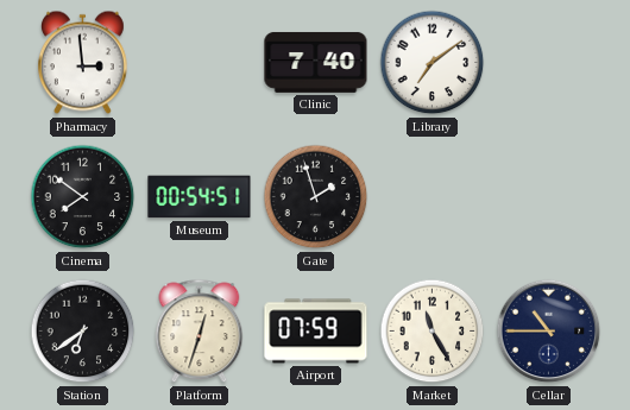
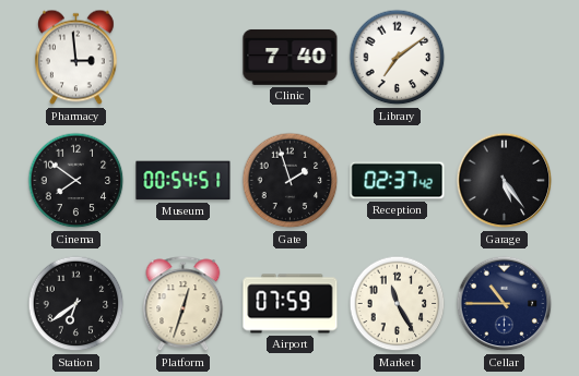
Reception: none -> 02:37
Garage: none -> 5:24
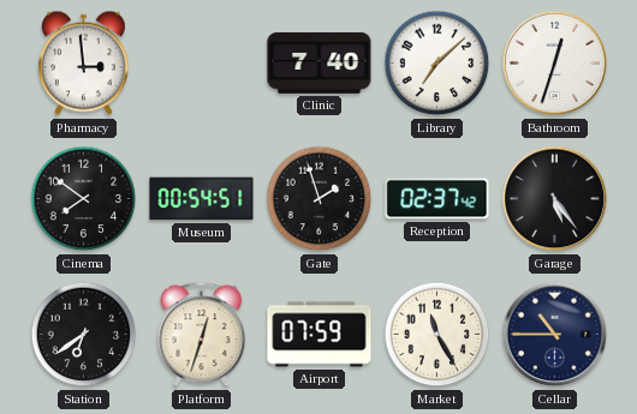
Library: 7:09 -> 7:08
Bathroom: none -> 12:33
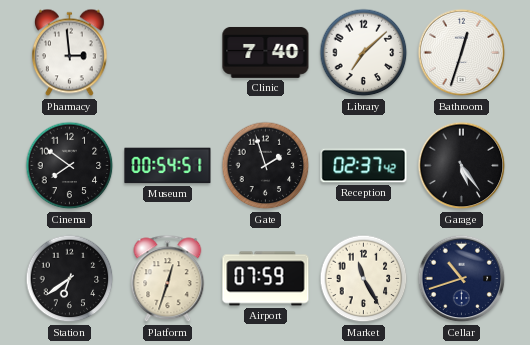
Cellar: 10:45 -> 10:42
